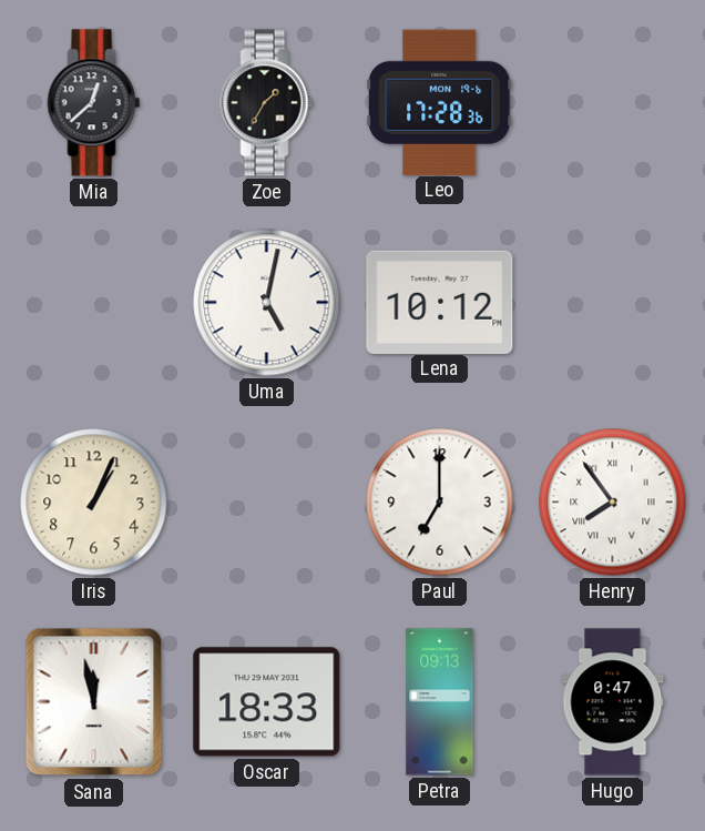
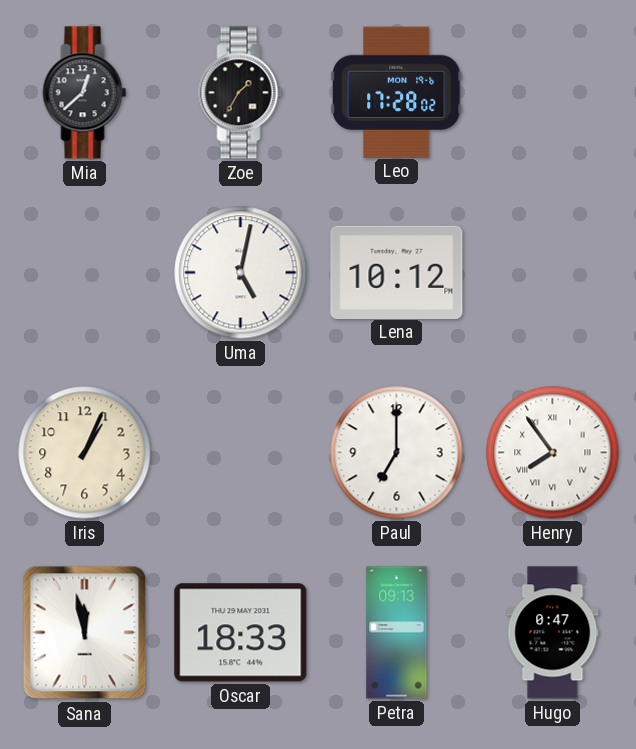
Leo: 17:28:36 -> 17:28:02
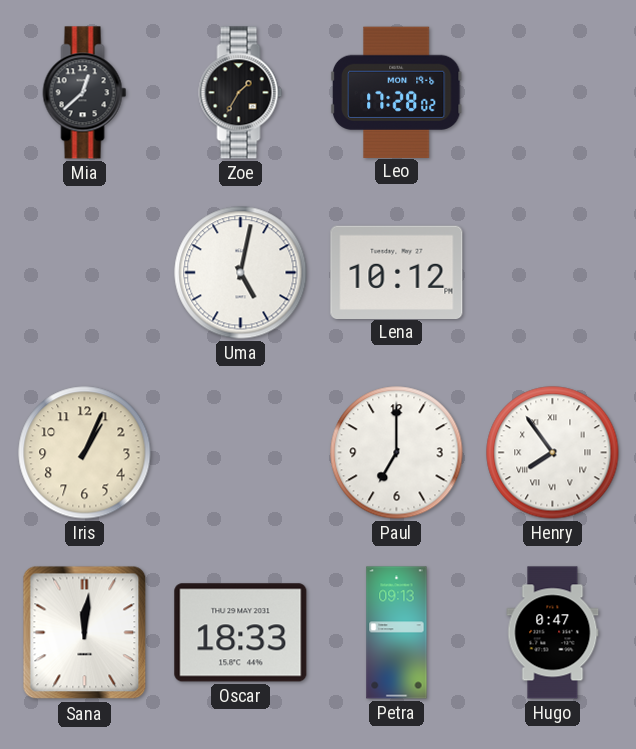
Sana: 11:58 -> 12:01
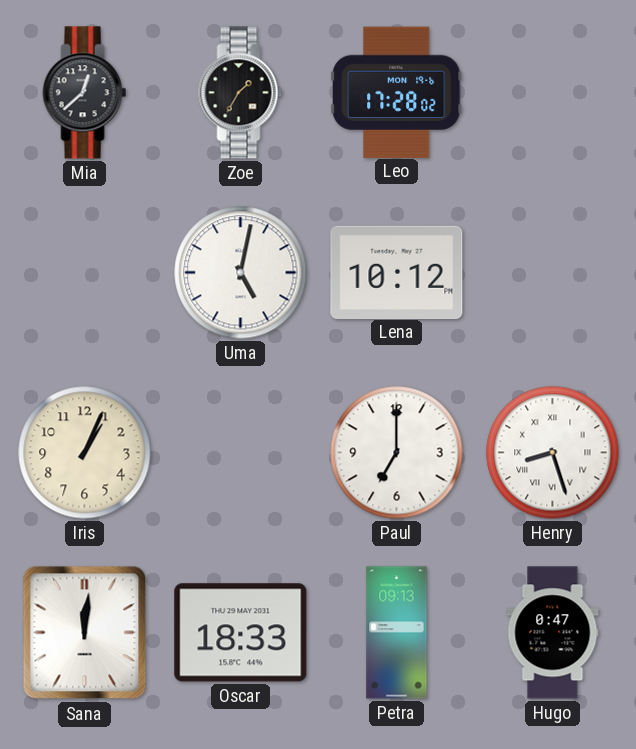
Henry: 7:54 -> 8:27
